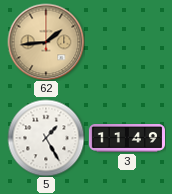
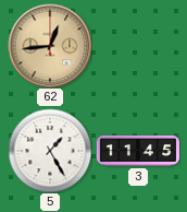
62: 1:44 -> 12:44
3: 11:49 -> 11:45
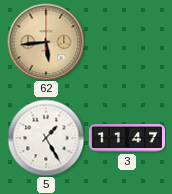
62: 12:44 -> 5:44
3: 11:45 -> 11:47
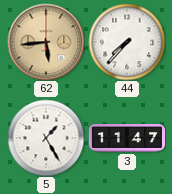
44: none -> 7:37
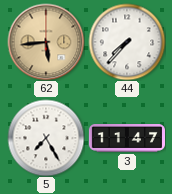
5: 1:25 -> 7:25
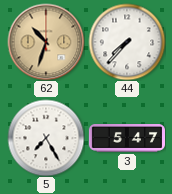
62: 5:44 -> 10:33
3: 11:47 -> 5:47
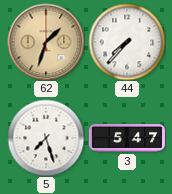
62: 10:33 -> 1:33
5: 7:25 -> 7:27
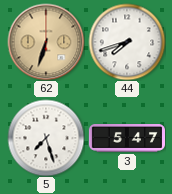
62: 1:33 -> 6:33
44: 7:37 -> 7:42
